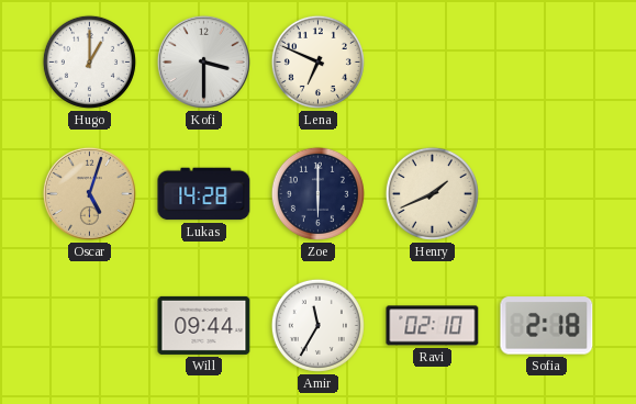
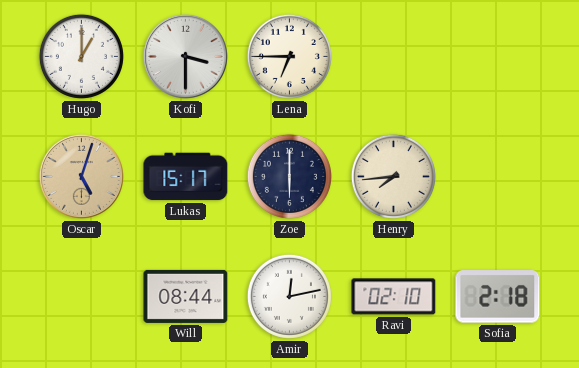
Lena: 6:49 -> 6:45
Lukas: 14:28 -> 15:17
Henry: 1:41 -> 7:44
Will: 09:44 -> 08:44
Amir: 11:35 -> 12:13
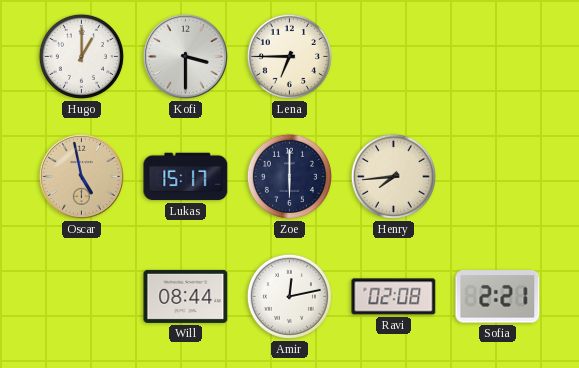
Oscar: 5:03 -> 4:58
Ravi: 02:10 -> 02:08
Sofia: 2:18 -> 2:21
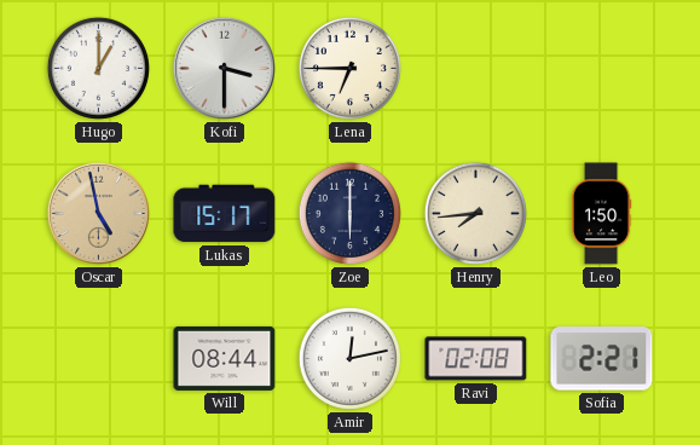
Leo: none -> 1:50
